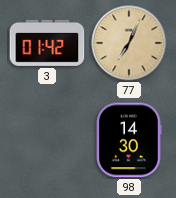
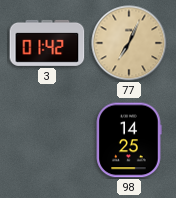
98: 14:30 -> 14:25
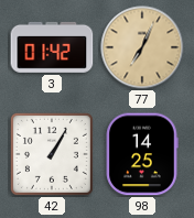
42: none -> 1:05
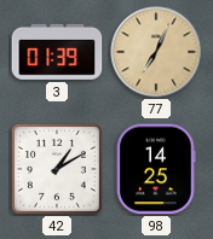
3: 01:42 -> 01:39
42: 1:05 -> 1:10
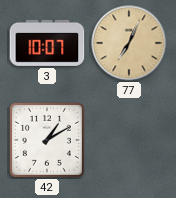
3: 01:39 -> 10:07
98: 14:25 -> none
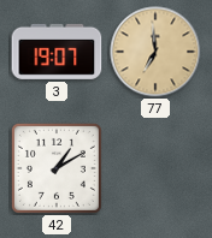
3: 10:07 -> 19:07
77: 7:04 -> 6:59
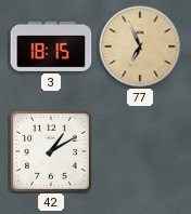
3: 19:07 -> 18:15
77: 6:59 -> 6:56
